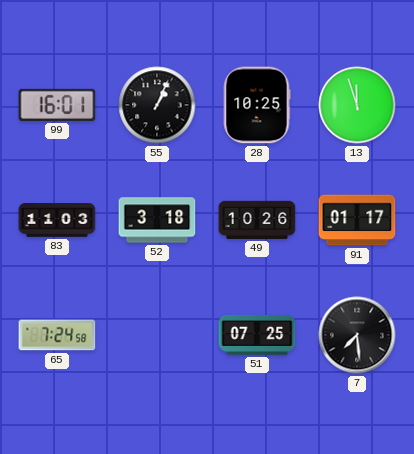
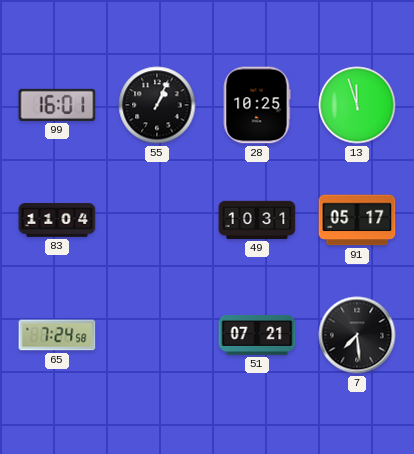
83: 11:03 -> 11:04
52: 3:18 -> none
49: 10:26 -> 10:31
91: 01:17 -> 05:17
51: 07:25 -> 07:21
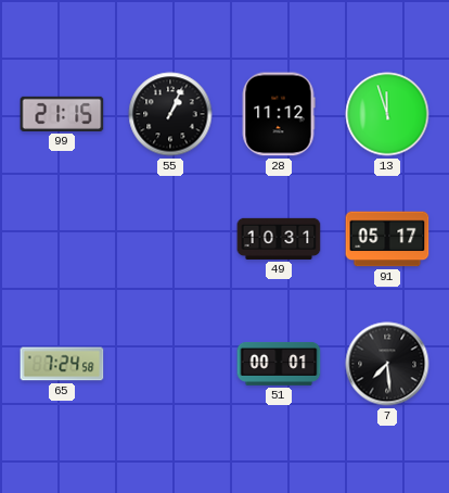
99: 16:01 -> 21:15
28: 10:25 -> 11:12
83: 11:04 -> none
51: 07:21 -> 00:01
